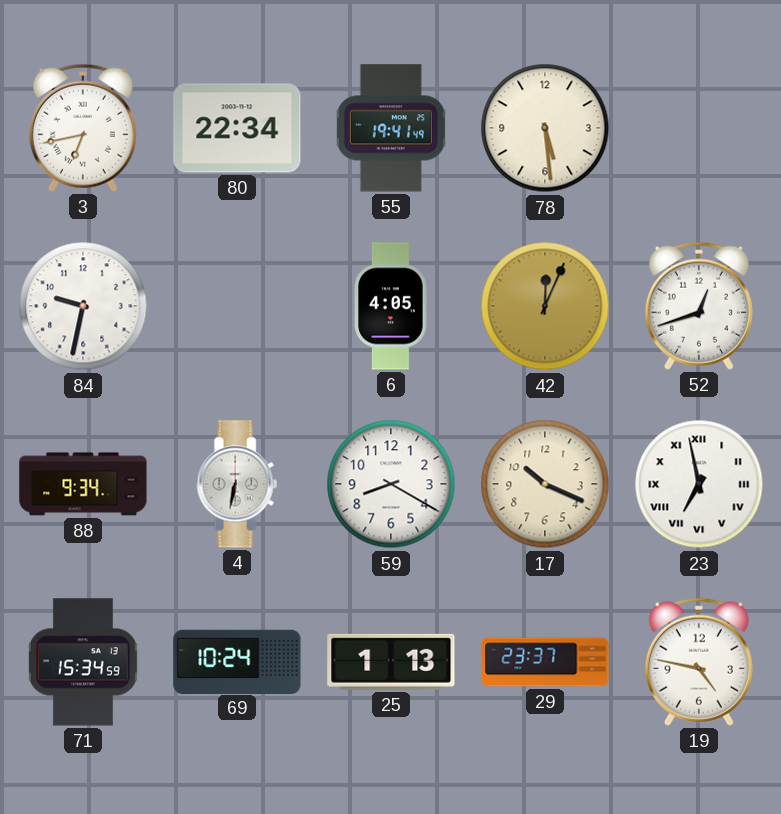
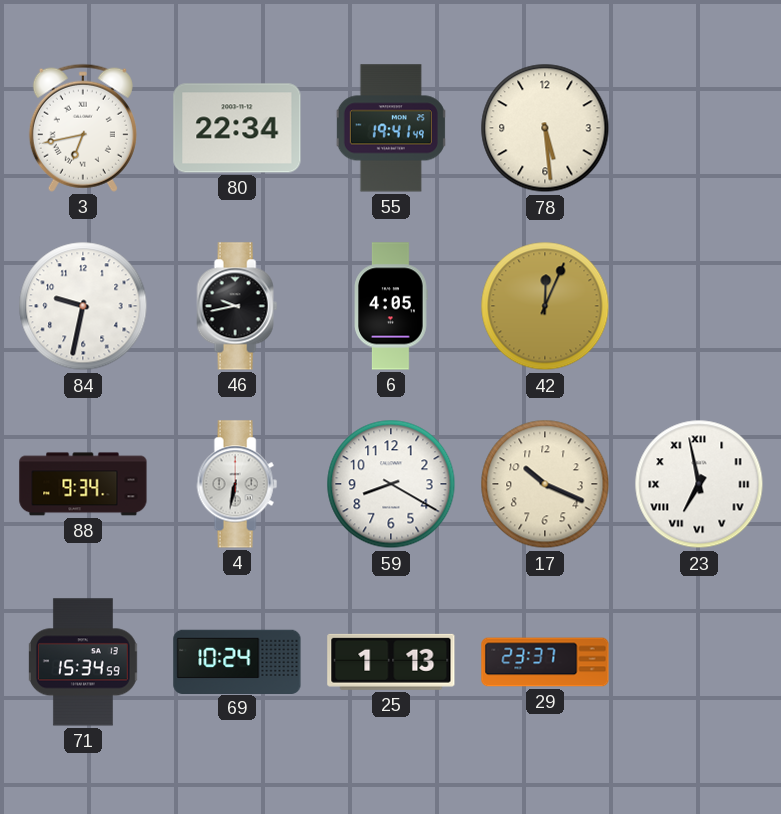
46: none -> 9:43
52: 12:42 -> none
19: 4:47 -> none
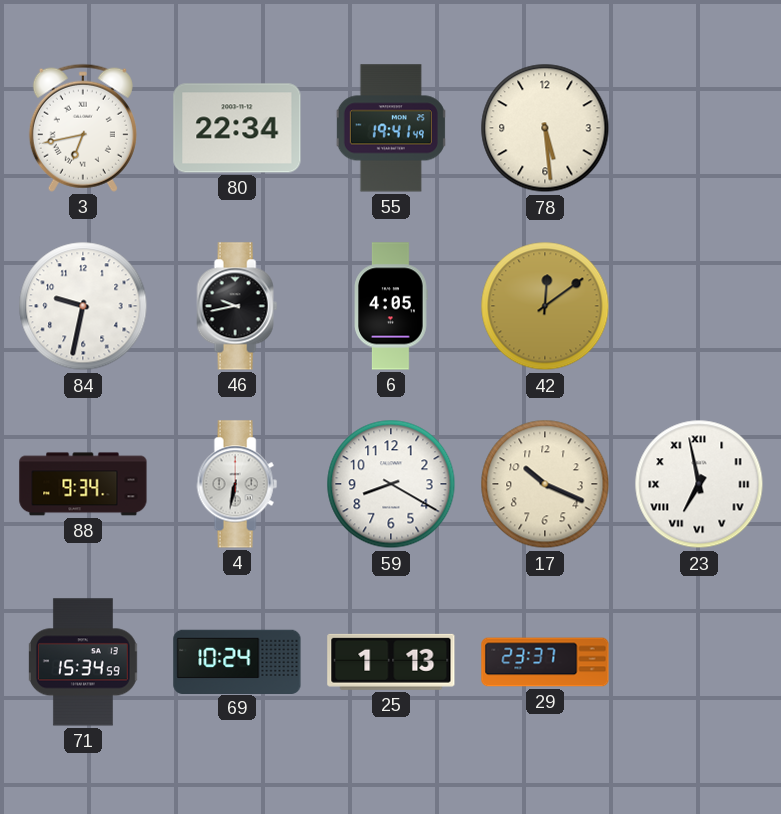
42: 12:04 -> 12:09
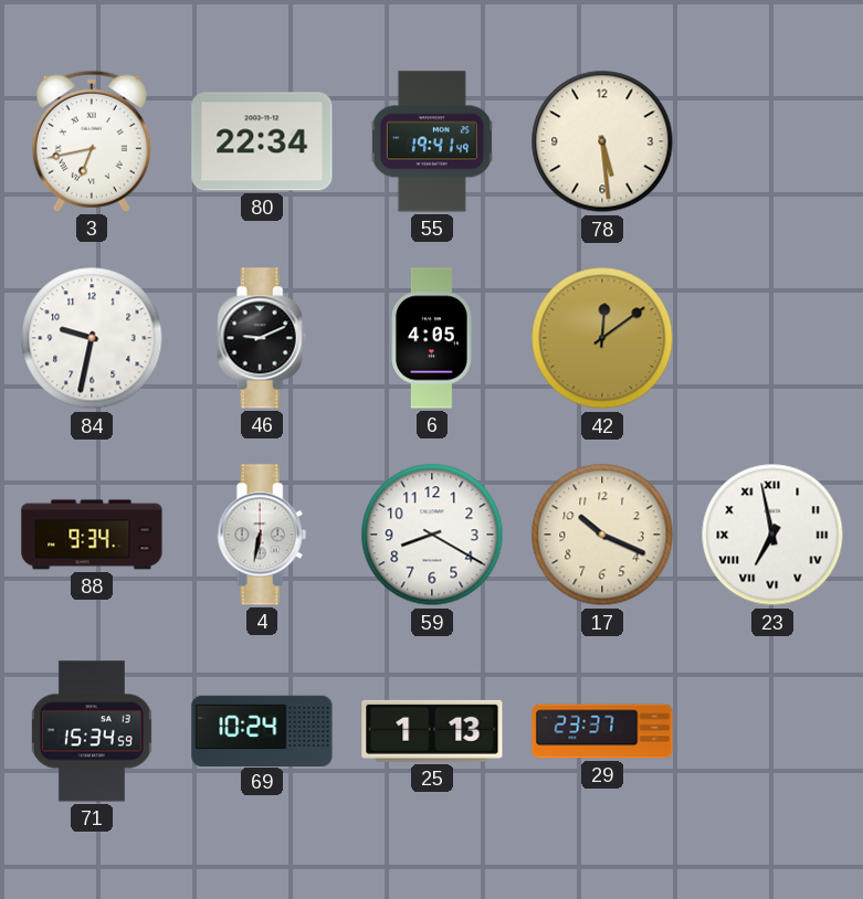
46: 9:43 -> 9:11
